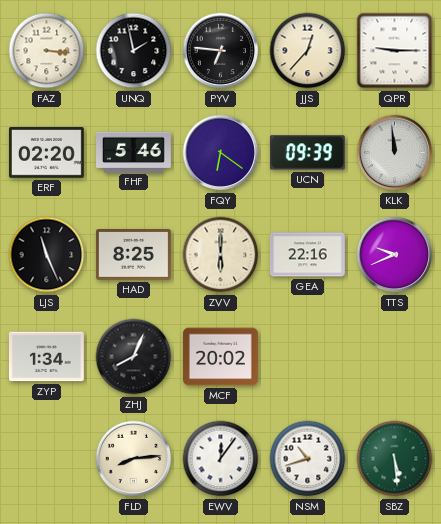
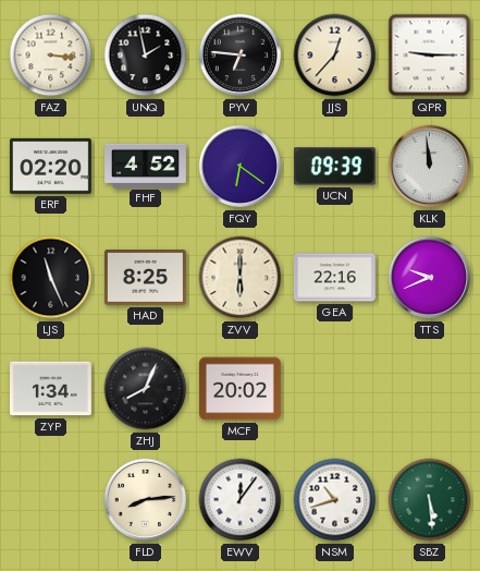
FHF: 5:46 -> 4:52
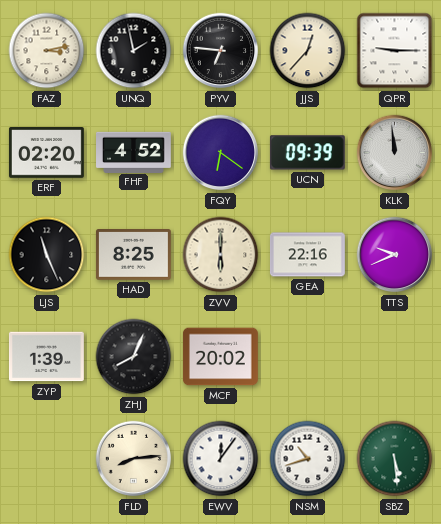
FAZ: 3:16 -> 3:13
ZYP: 1:34 -> 1:39
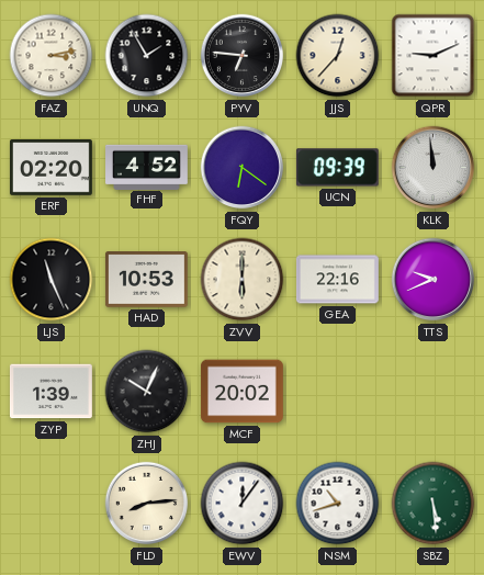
UNQ: 1:58 -> 1:55
QPR: 9:15 -> 9:11
HAD: 8:25 -> 10:53
ZHJ: 8:04 -> 10:04
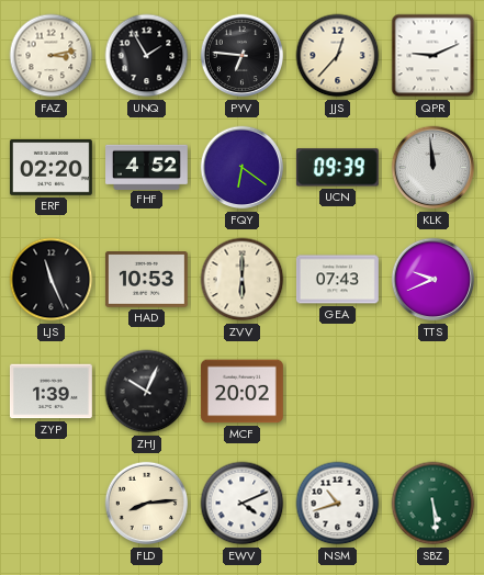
GEA: 22:16 -> 07:43
EWV: 12:06 -> 4:11
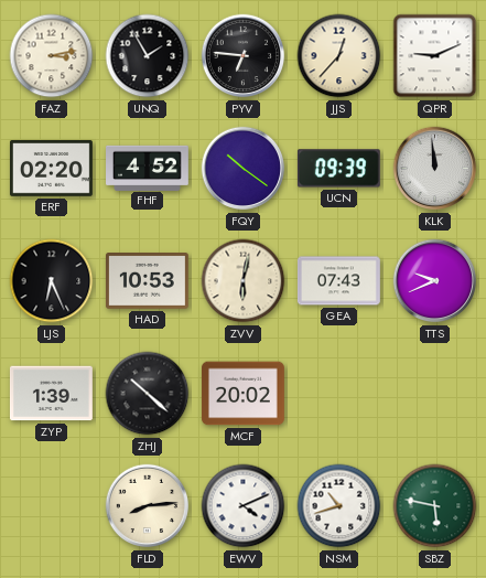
FQY: 6:21 -> 10:21
LJS: 11:26 -> 6:26
ZVV: 6:00 -> 6:02
ZHJ: 10:04 -> 10:22
SBZ: 5:29 -> 5:47
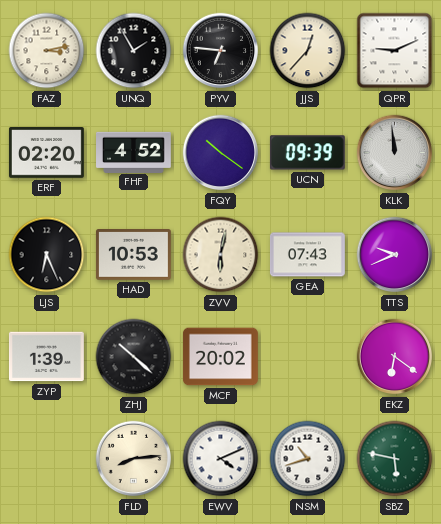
EKZ: none -> 6:21
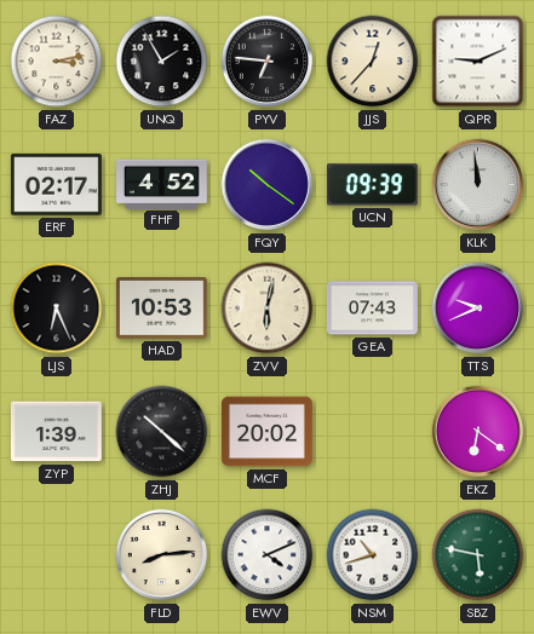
ERF: 02:20 -> 02:17
